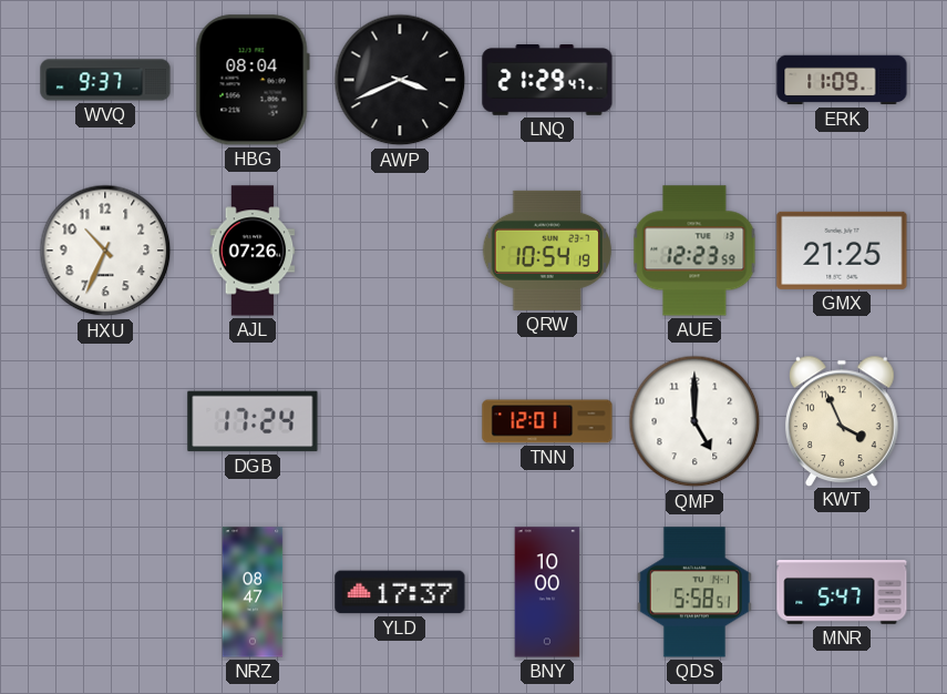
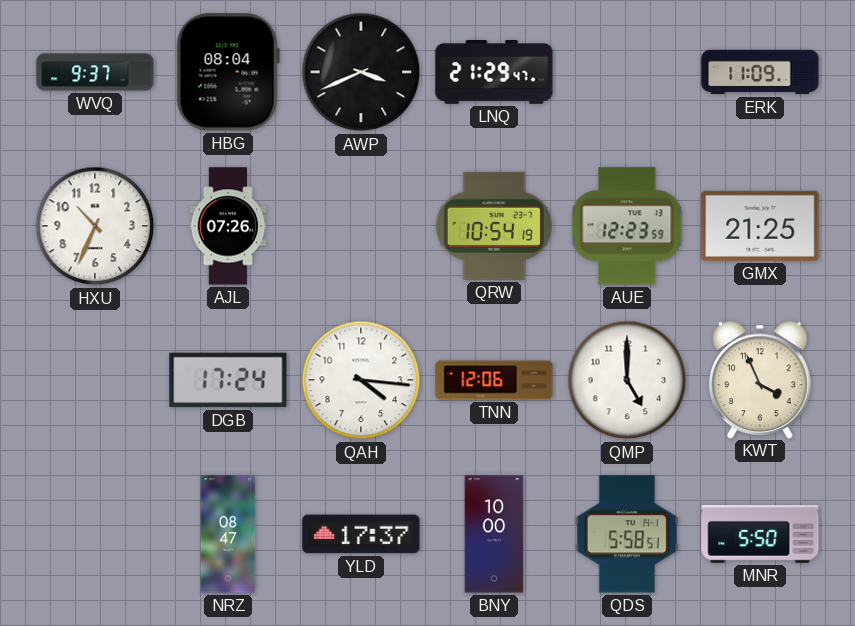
QAH: none -> 4:16
TNN: 12:01 -> 12:06
MNR: 5:47 -> 5:50
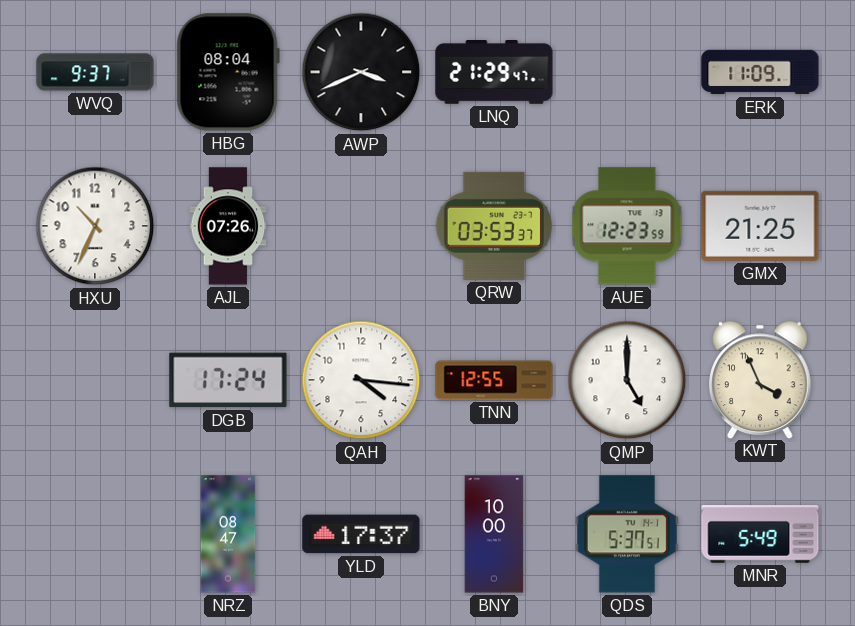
QRW: 10:54 -> 03:53
TNN: 12:06 -> 12:55
QDS: 5:58 -> 5:37
MNR: 5:50 -> 5:49
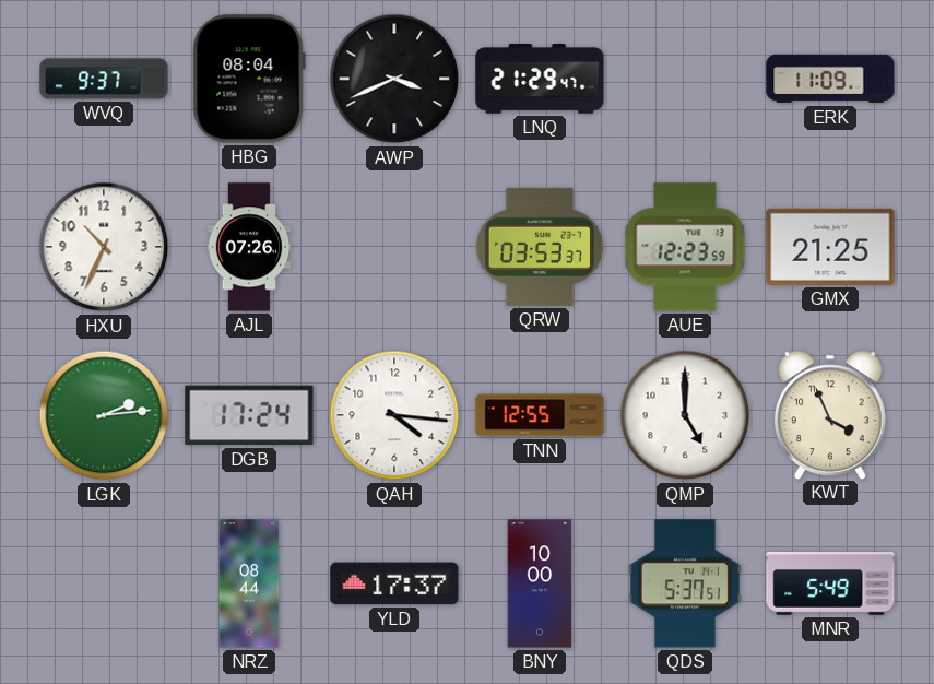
LGK: none -> 2:14
NRZ: 08:47 -> 08:44
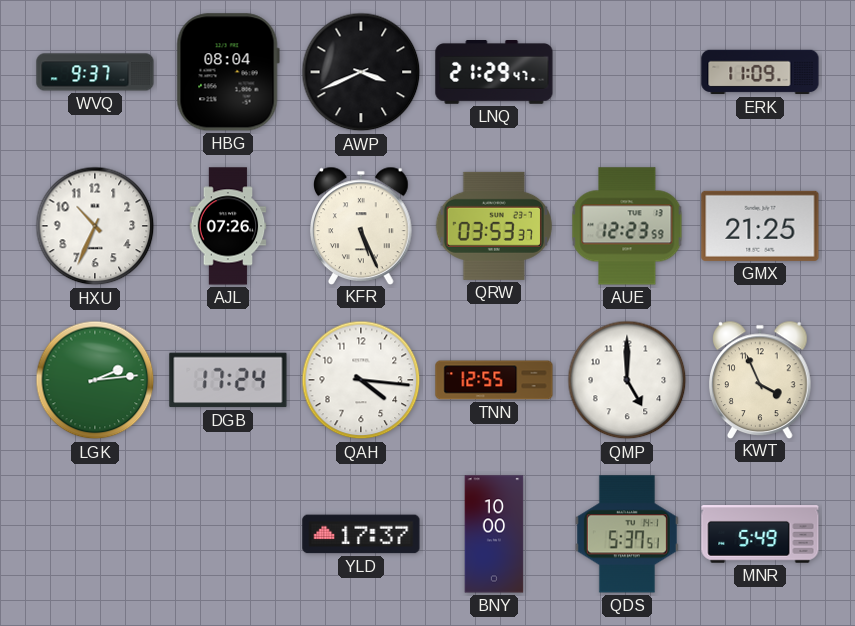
KFR: none -> 5:26
NRZ: 08:44 -> none
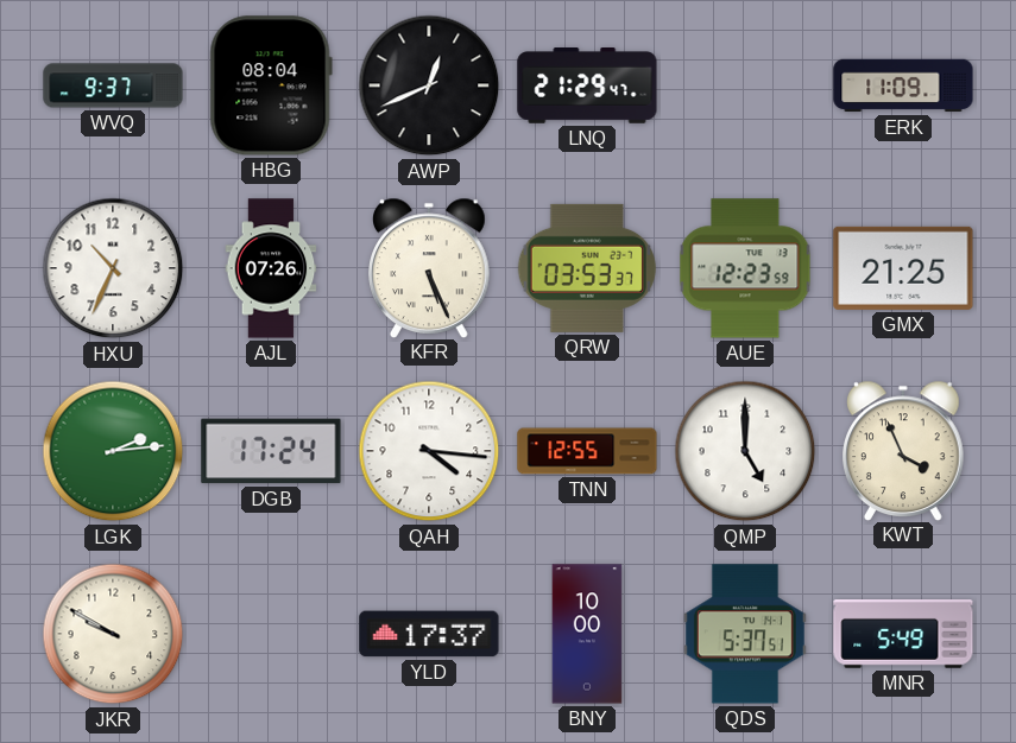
AWP: 3:41 -> 12:41
JKR: none -> 9:50
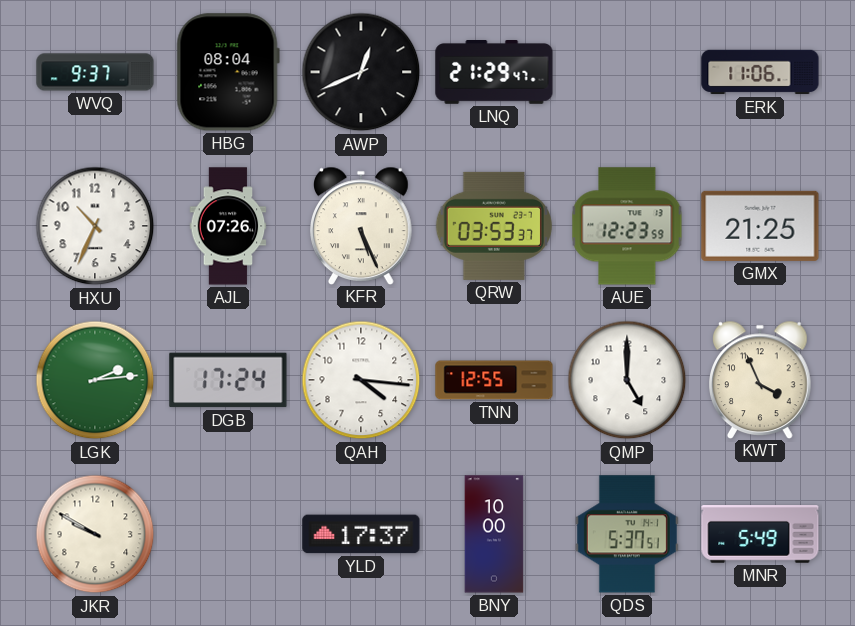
ERK: 11:09 -> 11:06
